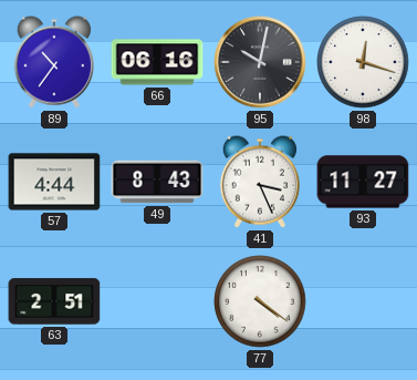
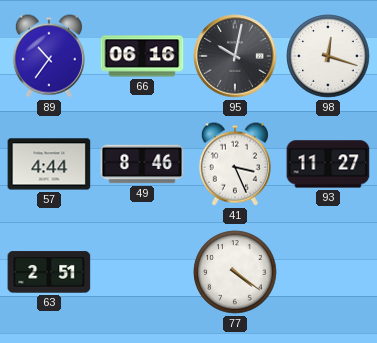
49: 8:43 -> 8:46
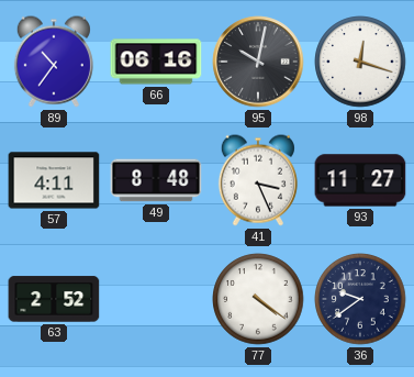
57: 4:44 -> 4:11
49: 8:46 -> 8:48
63: 2:51 -> 2:52
36: none -> 9:39
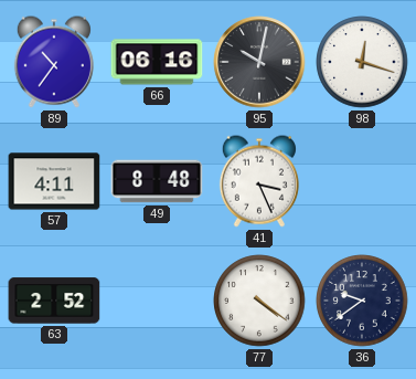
93: 11:27 -> none
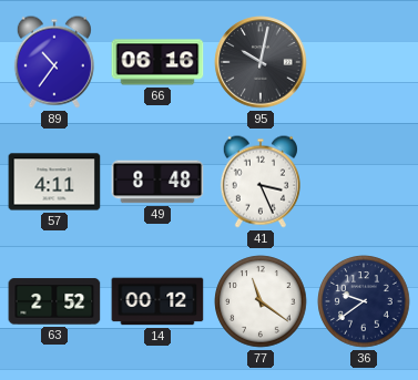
98: 12:18 -> none
14: none -> 00:12
77: 4:21 -> 11:21
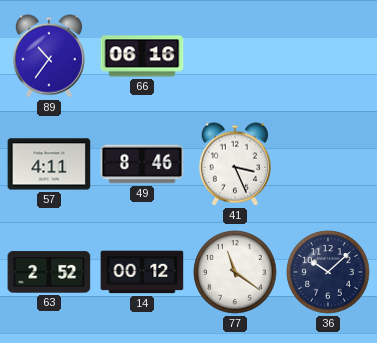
95: 10:02 -> none
49: 8:48 -> 8:46
36: 9:39 -> 10:08
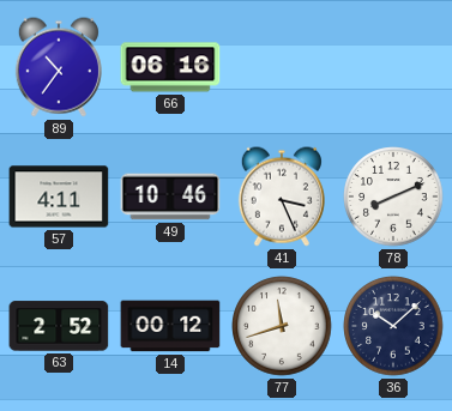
49: 8:46 -> 10:46
78: none -> 8:11
77: 11:21 -> 11:42
